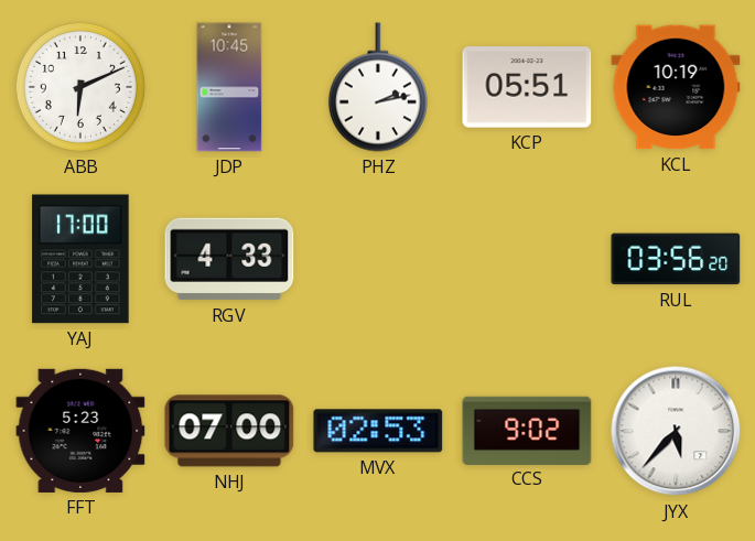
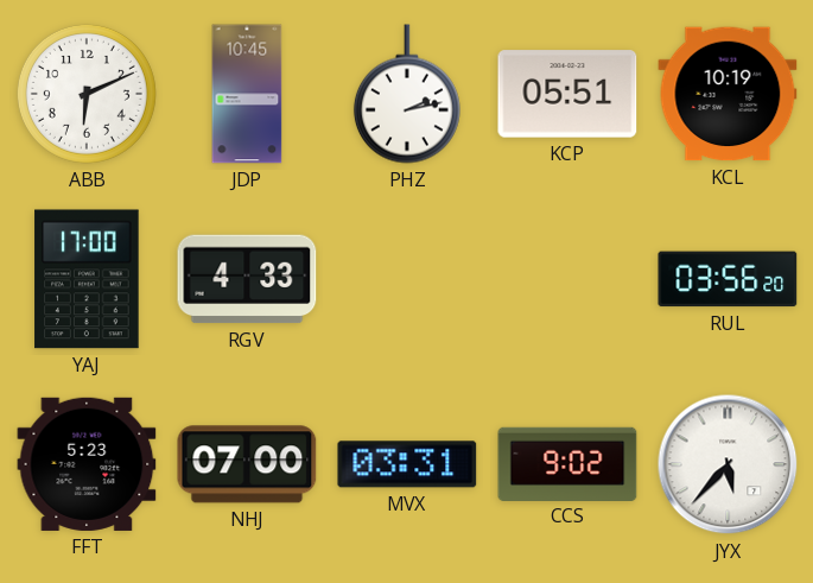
MVX: 02:53 -> 03:31
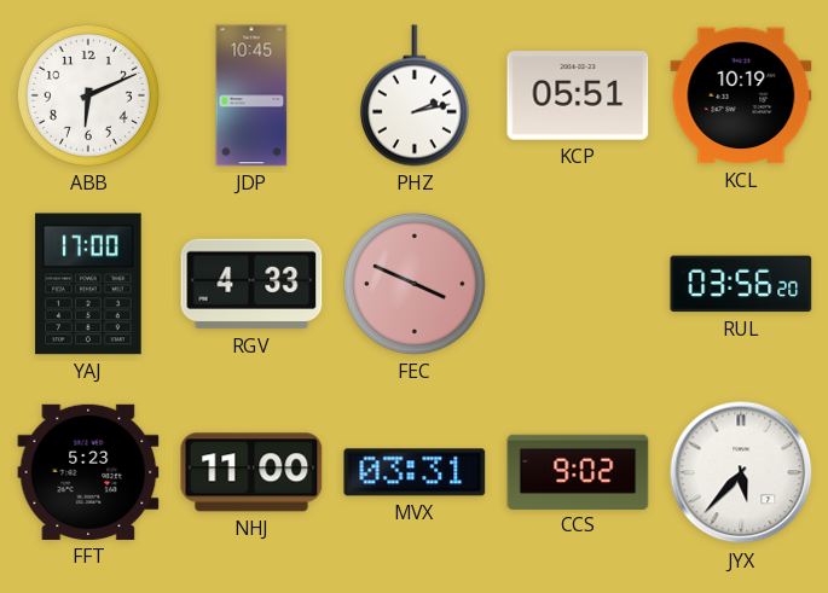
FEC: none -> 3:49
NHJ: 07:00 -> 11:00
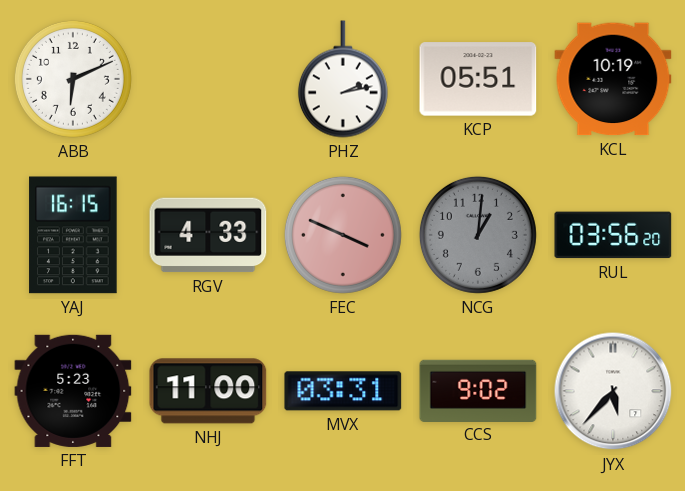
JDP: 10:45 -> none
YAJ: 17:00 -> 16:15
NCG: none -> 1:01
